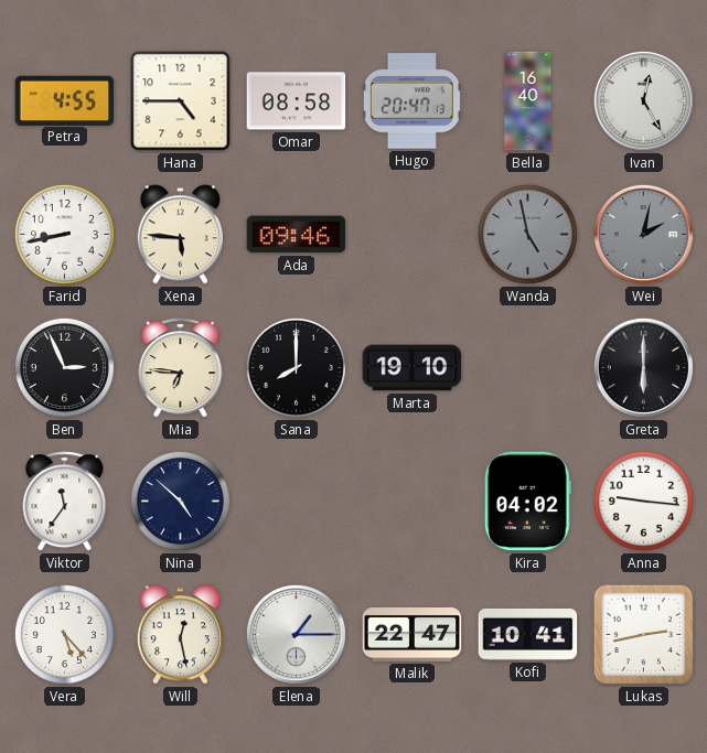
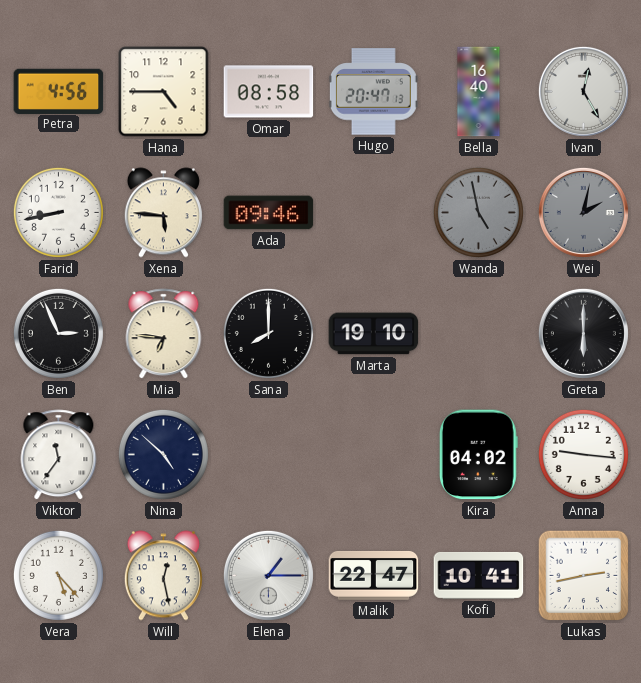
Petra: 4:55 -> 4:56
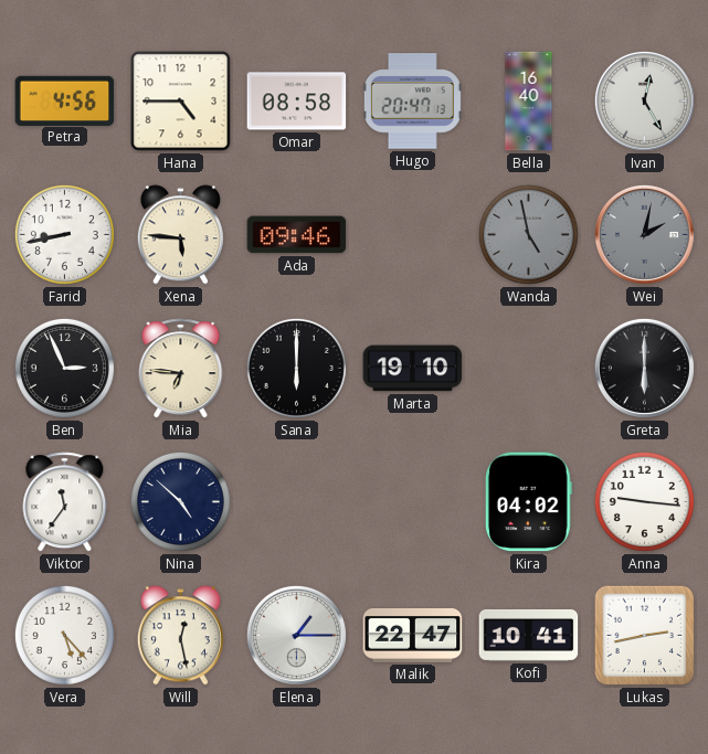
Sana: 8:00 -> 6:00
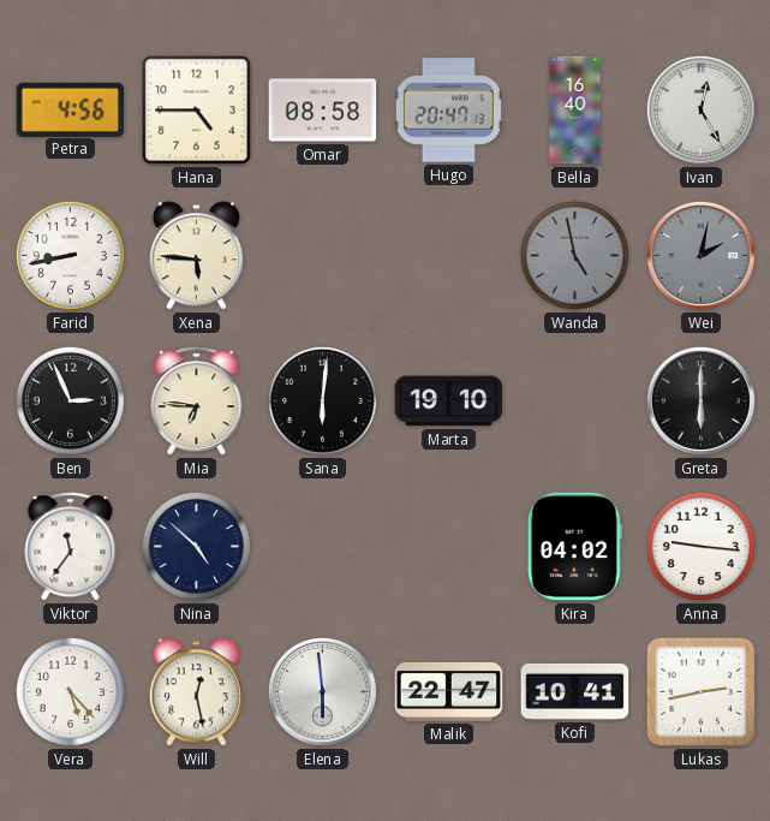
Ada: 09:46 -> none
Sana: 6:00 -> 6:01
Elena: 1:15 -> 5:59
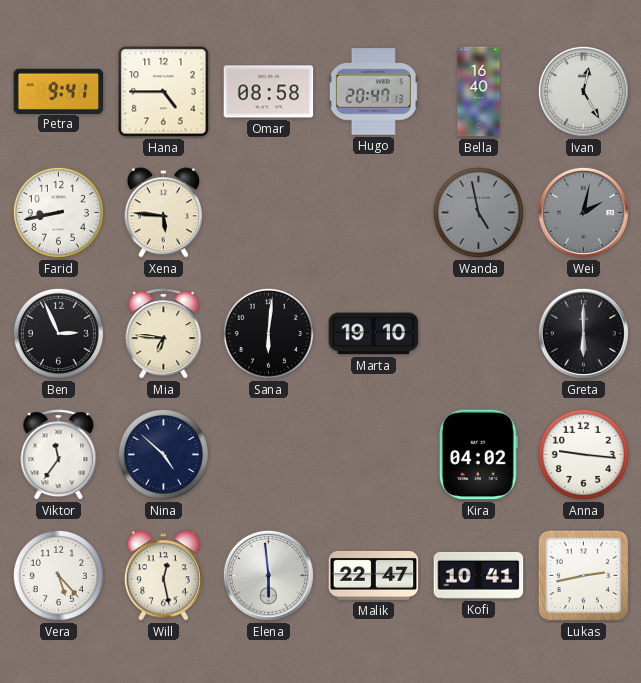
Petra: 4:56 -> 9:41
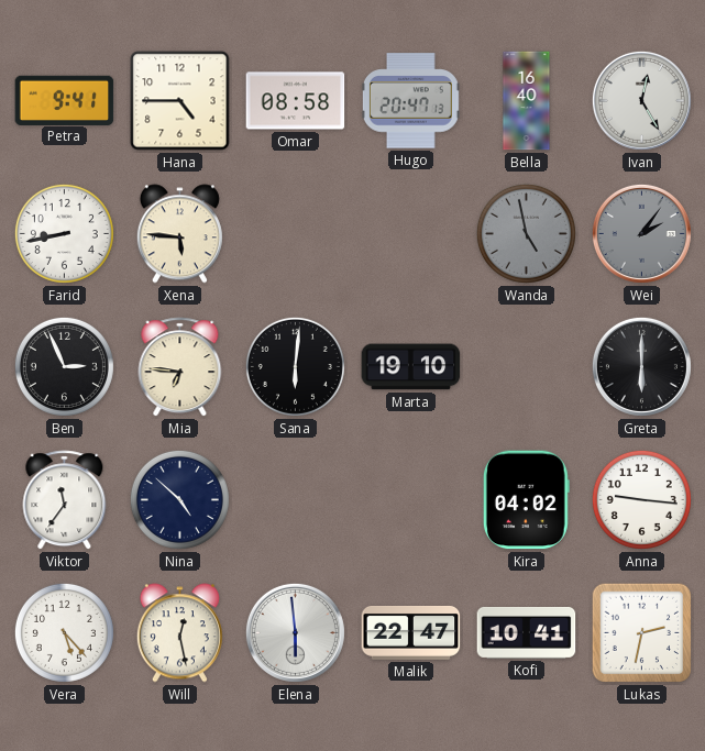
Wei: 2:02 -> 2:06
Lukas: 2:43 -> 2:32
